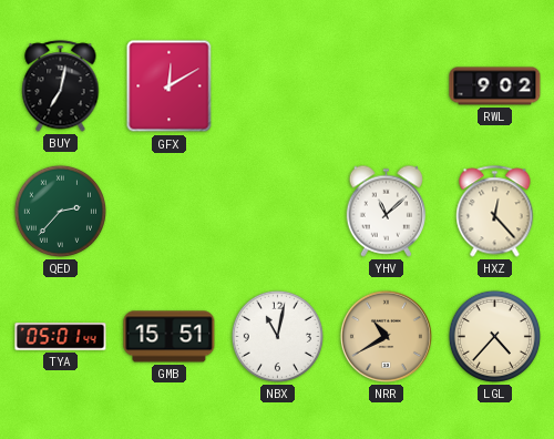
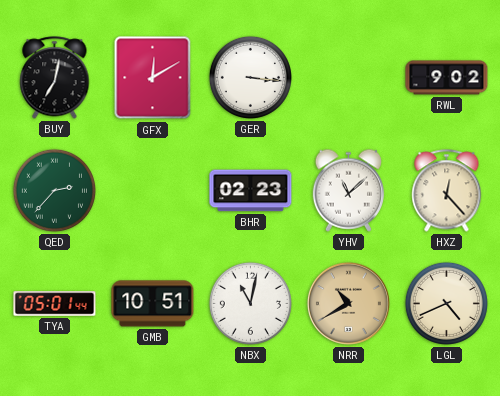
GER: none -> 3:16
BHR: none -> 02:23
GMB: 15:51 -> 10:51
LGL: 4:37 -> 4:41
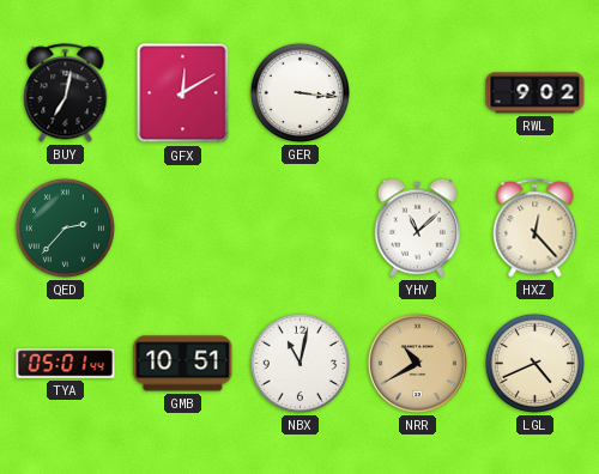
BHR: 02:23 -> none
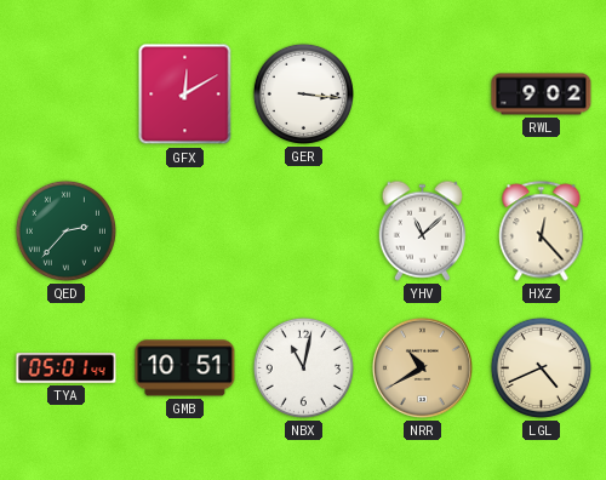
BUY: 7:02 -> none
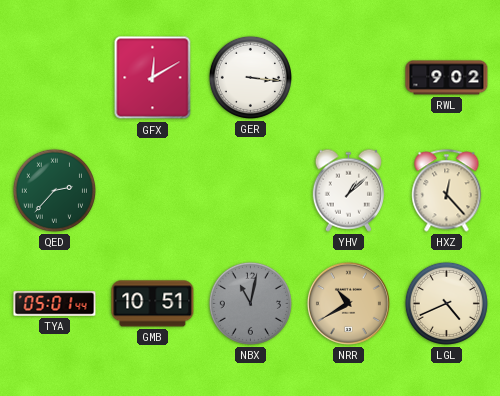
YHV: 11:08 -> 1:08
NBX dial: white -> grey
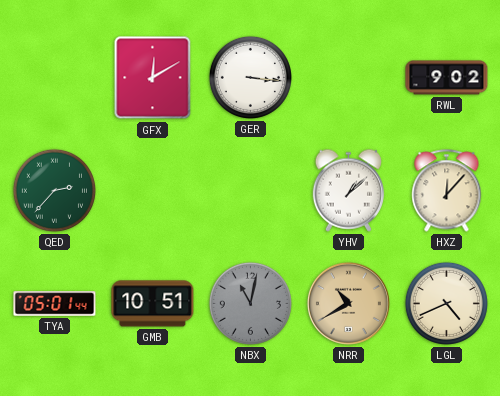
HXZ: 12:23 -> 12:07
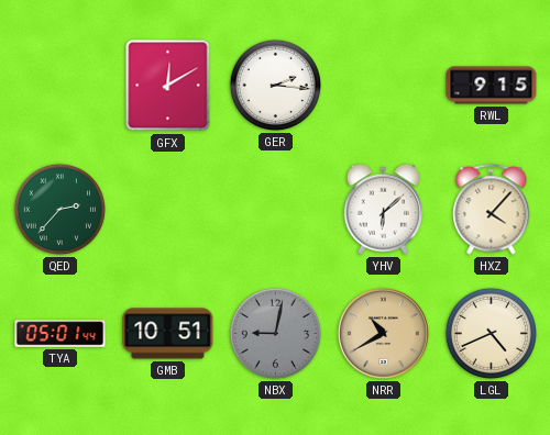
GER: 3:16 -> 2:16
RWL: 9:02 -> 9:15
YHV: 1:08 -> 6:08
HXZ: 12:07 -> 4:07
NBX: 11:02 -> 9:02
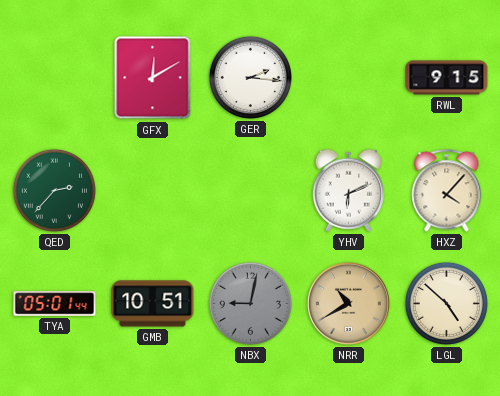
YHV: 6:08 -> 6:11
LGL: 4:41 -> 4:52
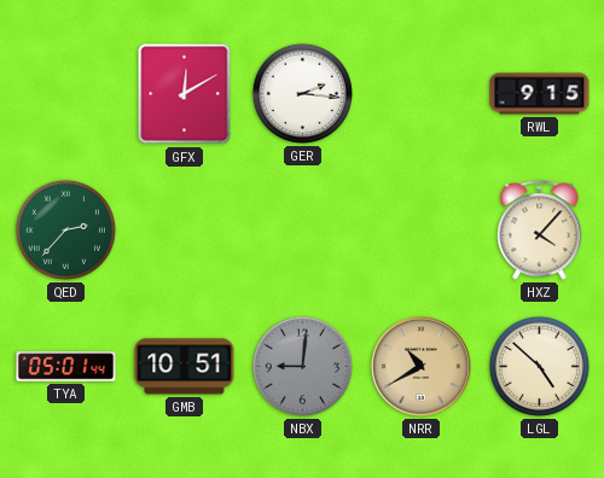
YHV: 6:11 -> none
NBX: 9:02 -> 9:01
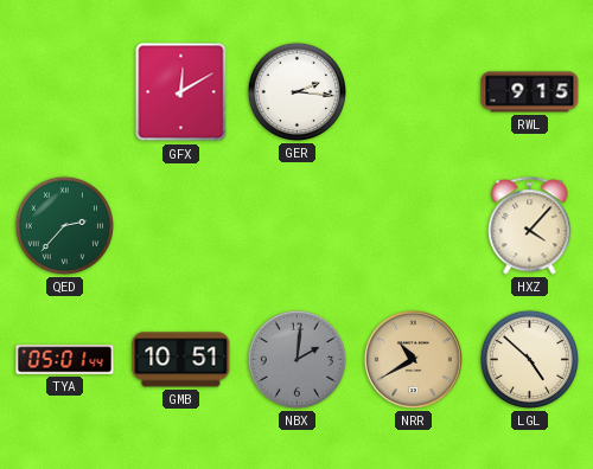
NBX: 9:01 -> 2:01
